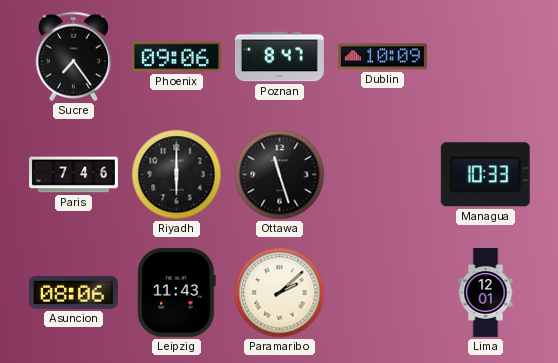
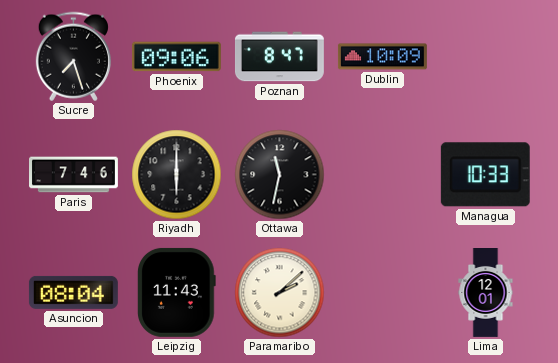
Sucre: 7:24 -> 7:27
Ottawa: 11:27 -> 11:32
Asuncion: 08:06 -> 08:04
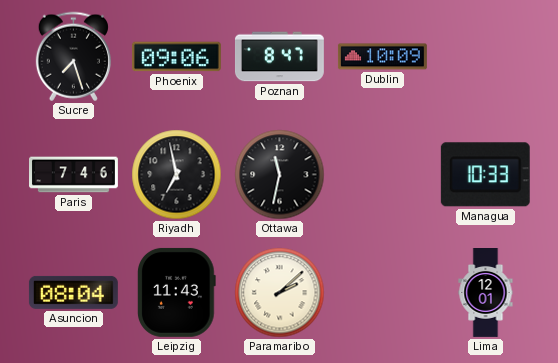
Riyadh: 6:00 -> 6:58
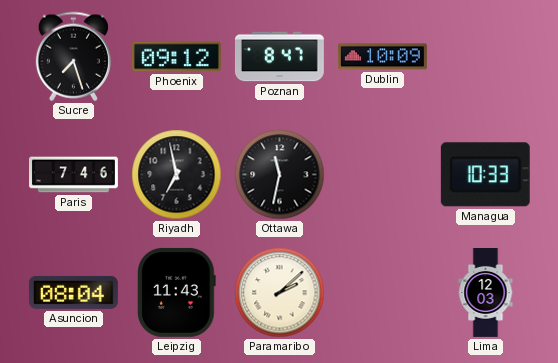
Phoenix: 09:06 -> 09:12
Lima: 12:01 -> 12:03
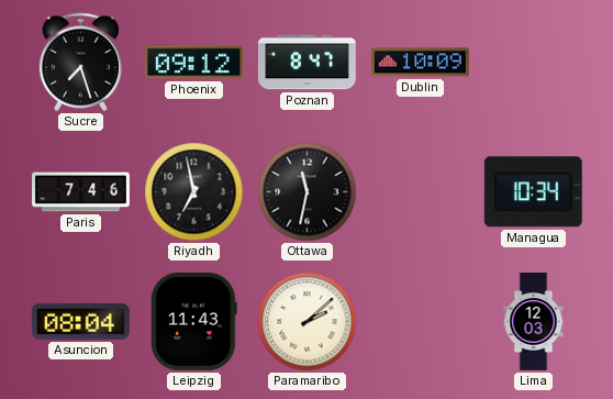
Managua: 10:33 -> 10:34
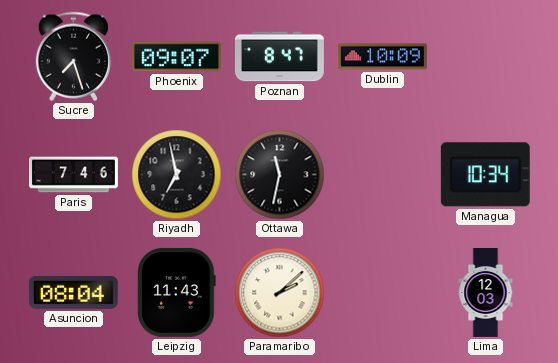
Phoenix: 09:12 -> 09:07
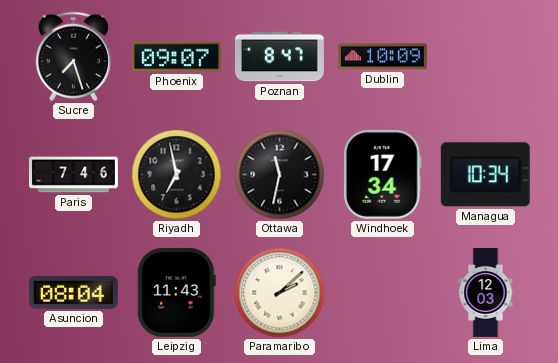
Windhoek: none -> 17:34
